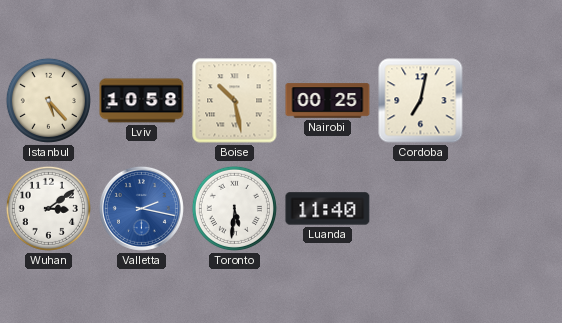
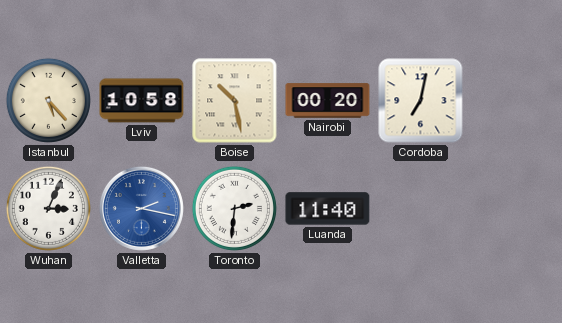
Nairobi: 00:25 -> 00:20
Wuhan: 3:09 -> 3:04
Toronto: 5:31 -> 2:31
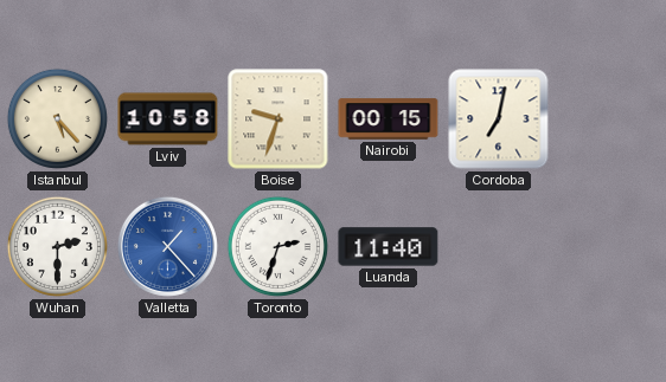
Boise: 10:28 -> 9:33
Nairobi: 00:20 -> 00:15
Wuhan: 3:04 -> 2:30
Valletta: 2:17 -> 1:23
Toronto: 2:31 -> 2:33
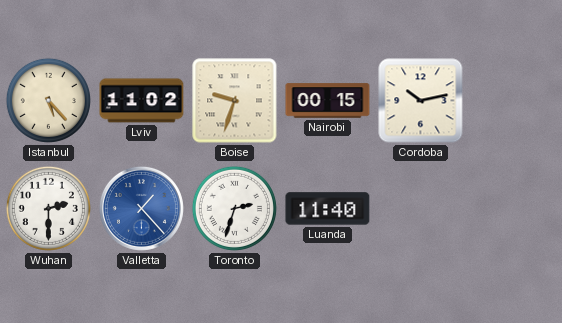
Lviv: 10:58 -> 11:02
Cordoba: 7:02 -> 10:13
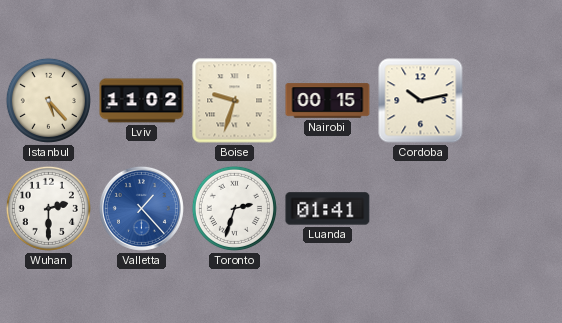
Luanda: 11:40 -> 01:41
